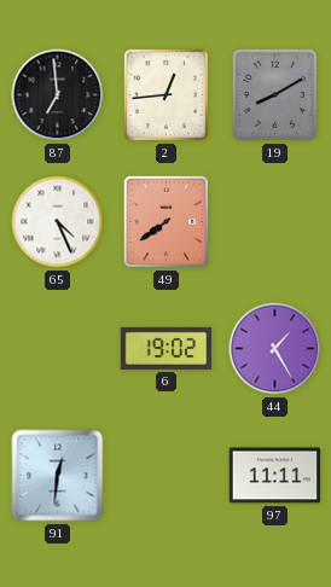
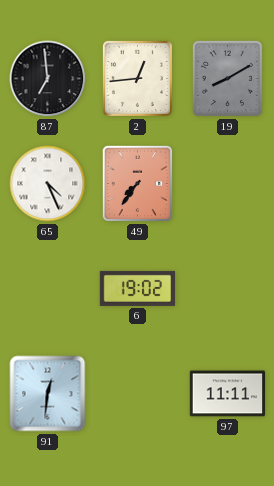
49: 7:39 -> 7:36
44: 1:25 -> none
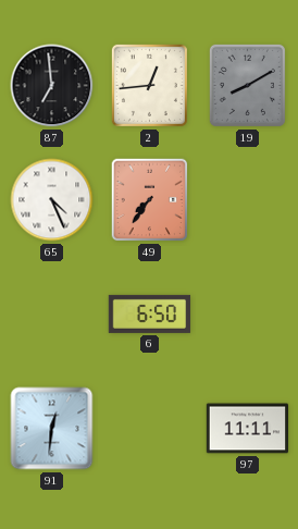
6: 19:02 -> 6:50
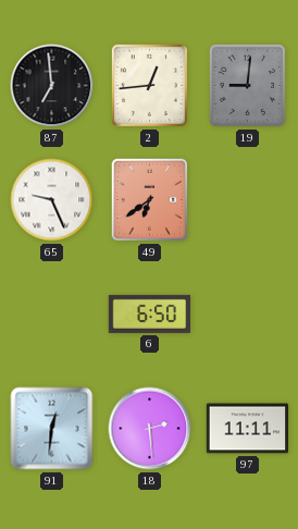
19: 8:10 -> 9:01
65: 4:26 -> 9:26
49: 7:36 -> 6:39
18: none -> 2:29
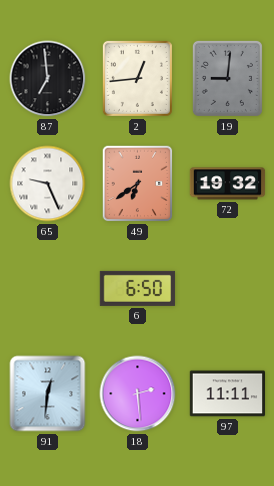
72: none -> 19:32
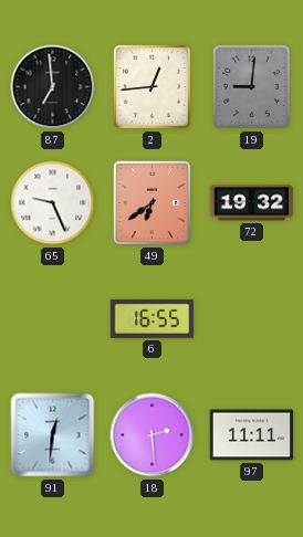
6: 6:50 -> 16:55
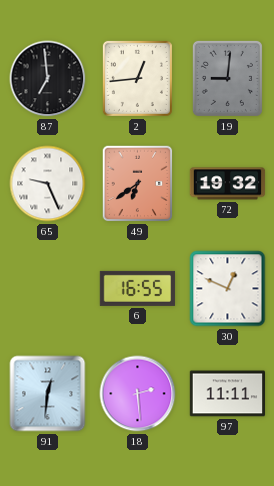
30: none -> 12:49
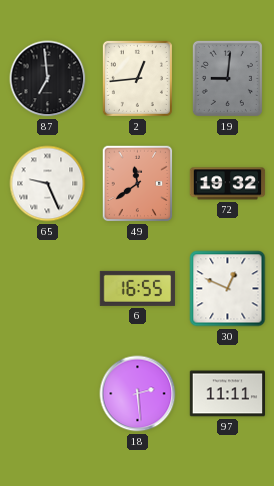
49: 6:39 -> 11:39
91: 12:31 -> none
